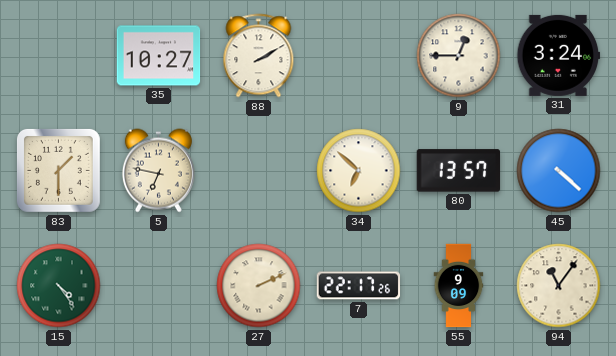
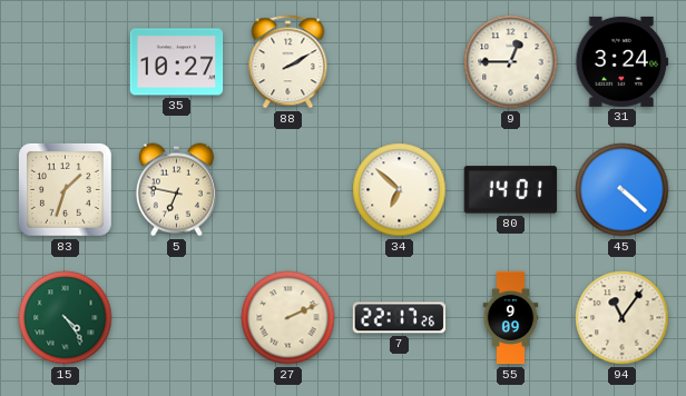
83: 1:30 -> 1:33
80: 13:57 -> 14:01
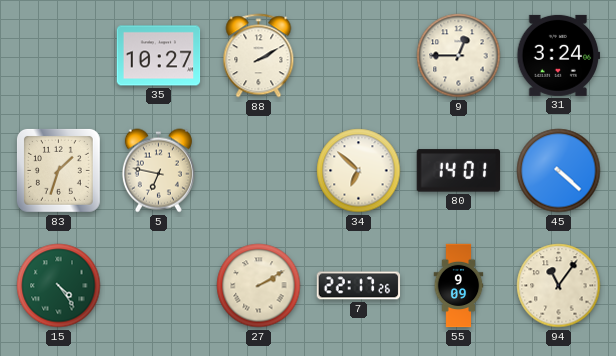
27: 2:11 -> 2:10
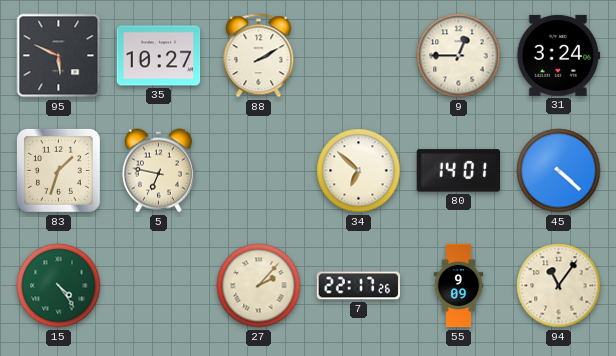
95: none -> 5:49
27: 2:10 -> 2:07
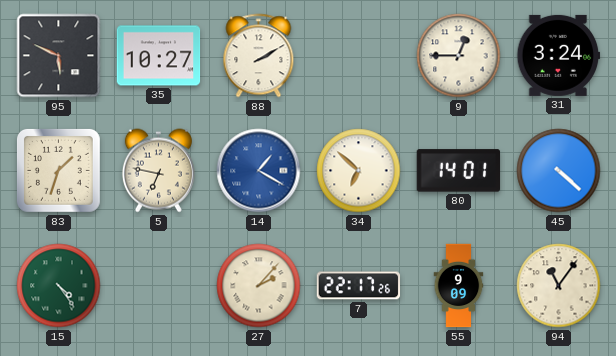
14: none -> 1:20
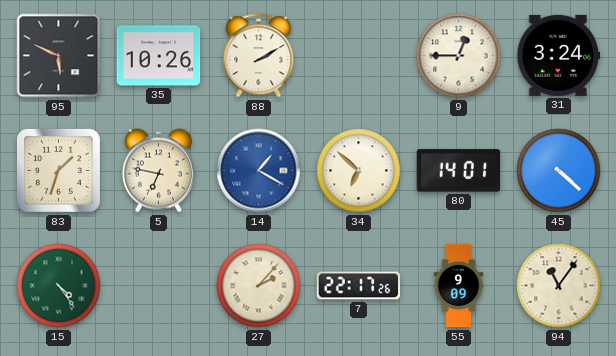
35: 10:27 -> 10:26
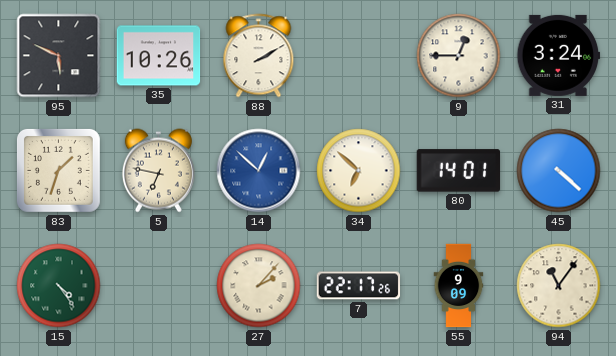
14: 1:20 -> 12:52
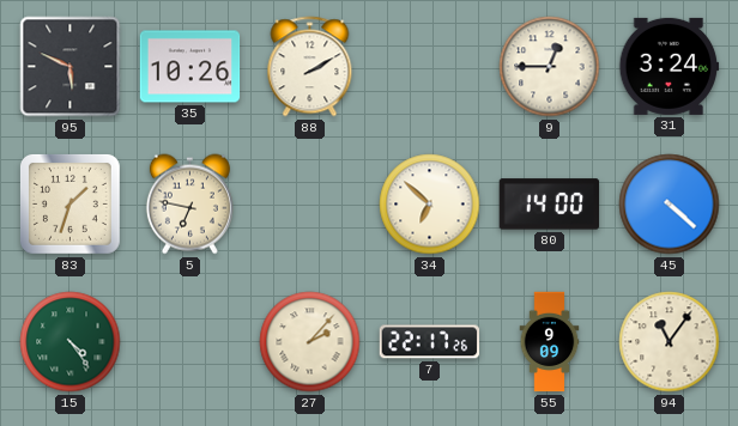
14: 12:52 -> none
80: 14:01 -> 14:00
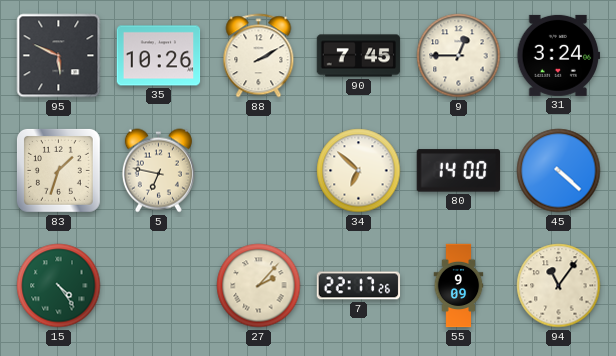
90: none -> 7:45
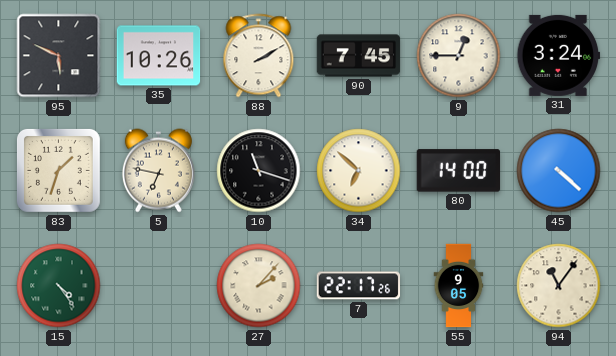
10: none -> 11:18
55: 9:09 -> 9:05
